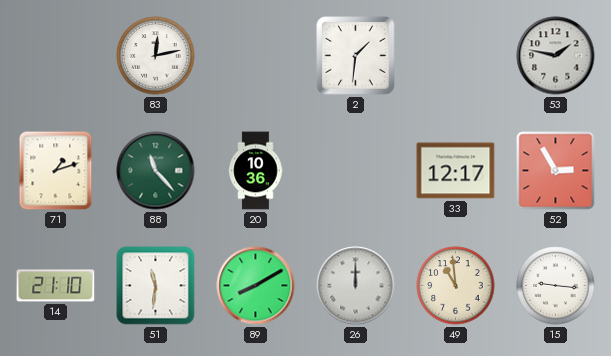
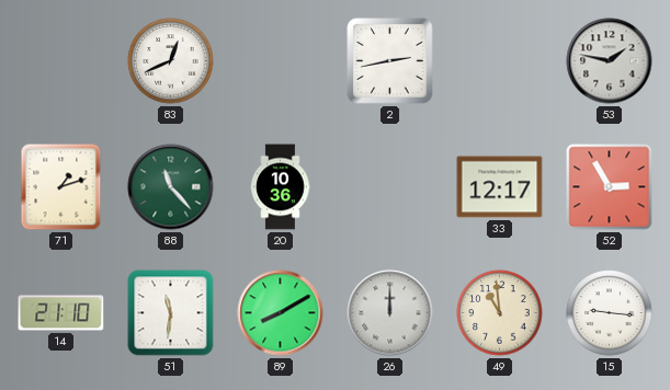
83: 12:13 -> 12:41
2: 1:31 -> 2:43
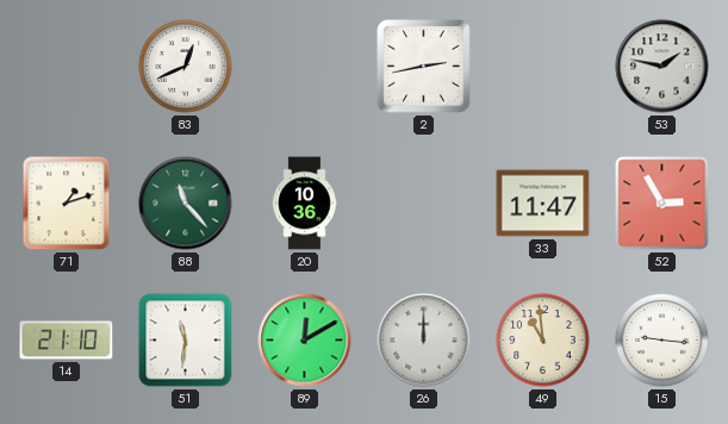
33: 12:17 -> 11:47
89: 8:10 -> 12:10
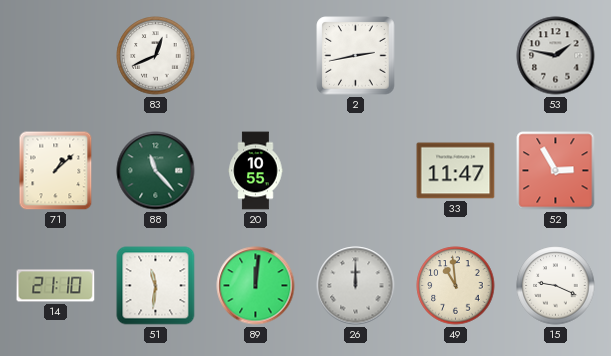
71: 1:12 -> 1:08
20: 10:36 -> 10:55
89: 12:10 -> 12:01
15: 9:16 -> 9:19
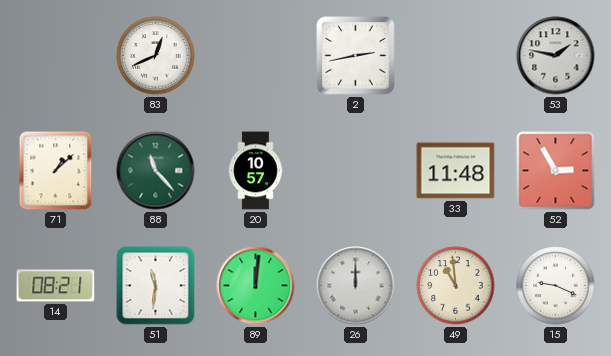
20: 10:55 -> 10:57
33: 11:47 -> 11:48
14: 21:10 -> 08:21
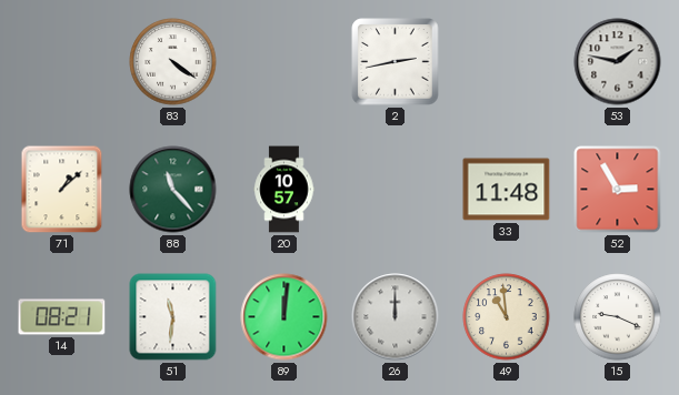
83: 12:41 -> 4:21
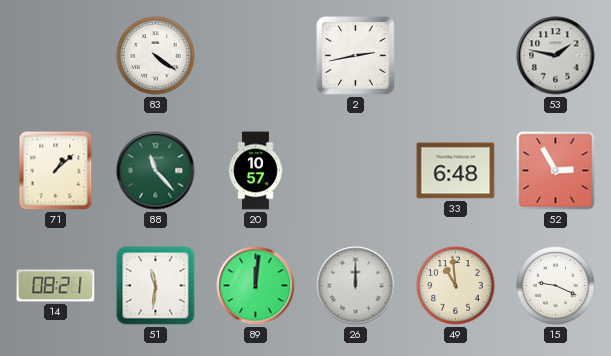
33: 11:48 -> 6:48
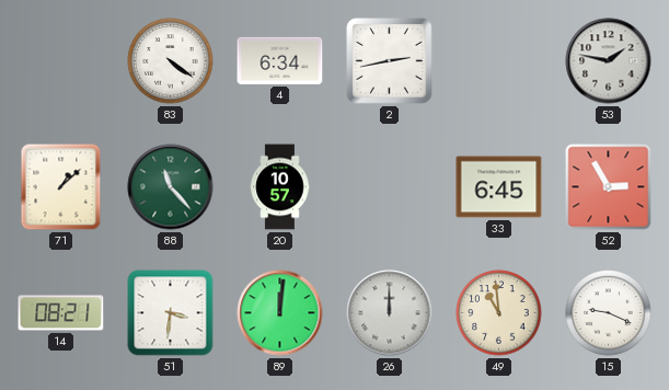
4: none -> 6:34
33: 6:48 -> 6:45
51: 11:31 -> 3:31
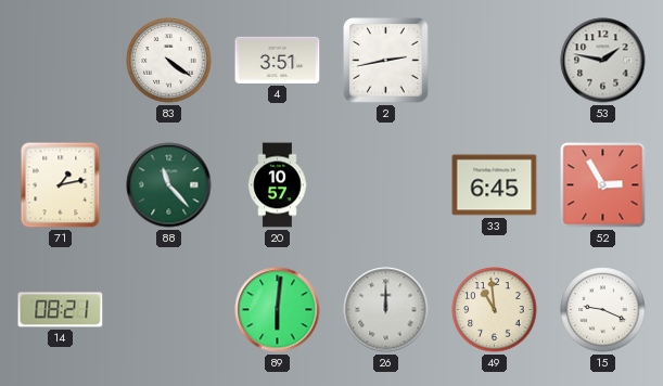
4: 6:34 -> 3:51
71: 1:08 -> 1:13
51: 3:31 -> none
89: 12:01 -> 6:01
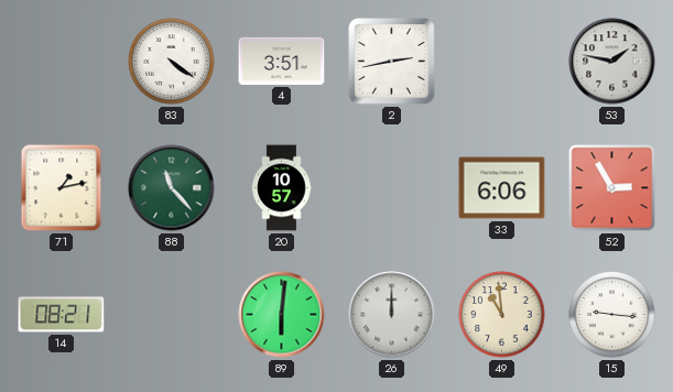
33: 6:45 -> 6:06
15: 9:19 -> 9:16
